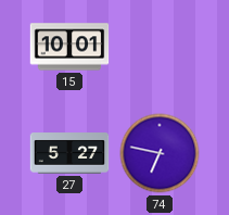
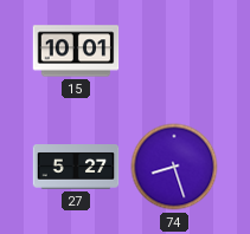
74: 6:47 -> 8:27
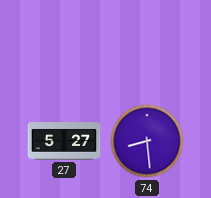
15: 10:01 -> none
74: 8:27 -> 8:29
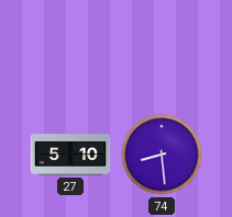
27: 5:27 -> 5:10
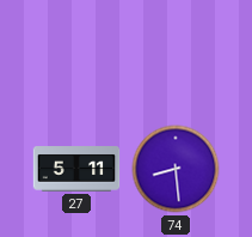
27: 5:10 -> 5:11
